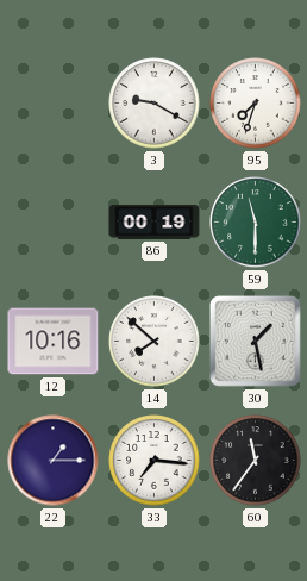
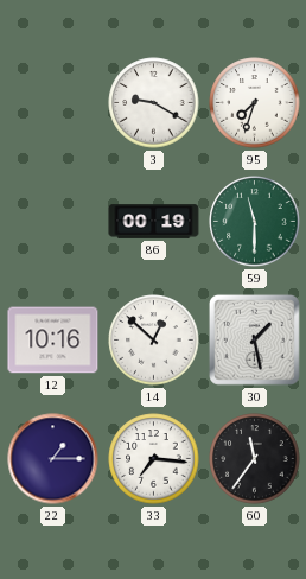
14: 7:52 -> 12:52
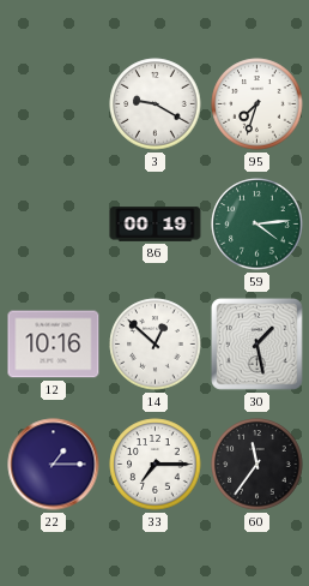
59: 11:30 -> 4:14
33: 7:16 -> 7:15
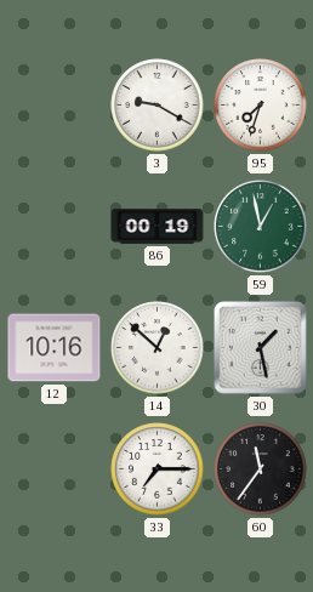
59: 4:14 -> 12:58
22: 1:15 -> none
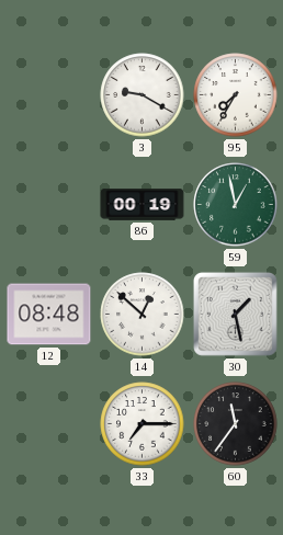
95: 7:33 -> 7:35
12: 10:16 -> 08:48
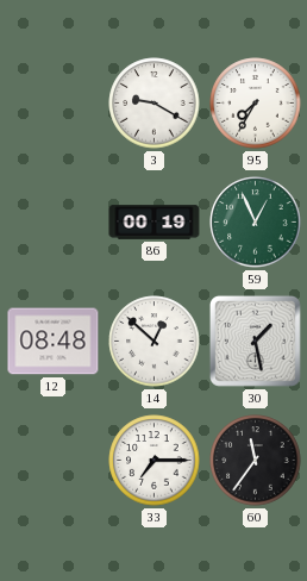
59: 12:58 -> 12:56
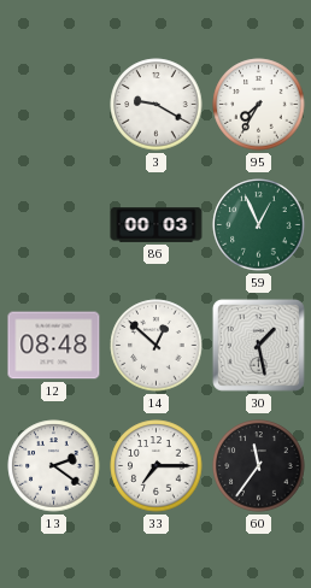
86: 00:19 -> 00:03
13: none -> 2:21
